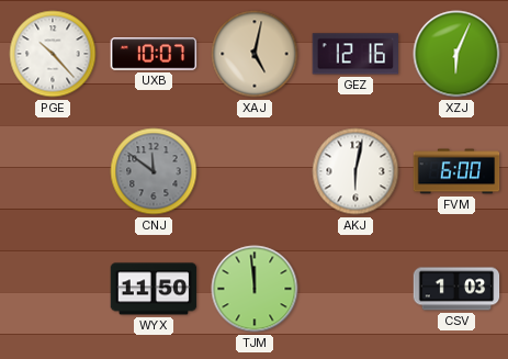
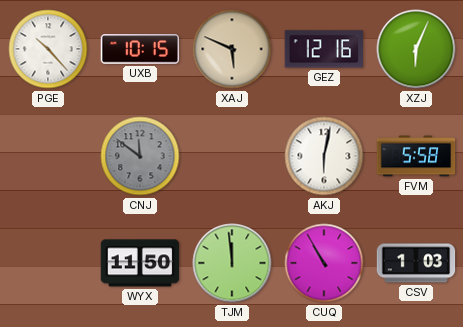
UXB: 10:07 -> 10:15
XAJ: 5:02 -> 5:49
FVM: 6:00 -> 5:58
CUQ: none -> 10:55
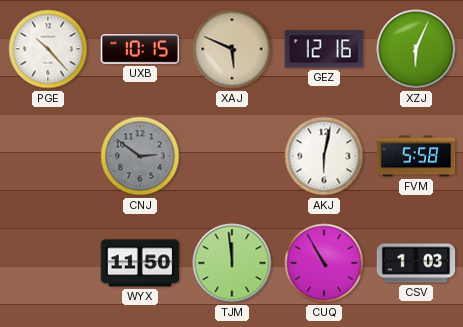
CNJ: 11:51 -> 2:51
